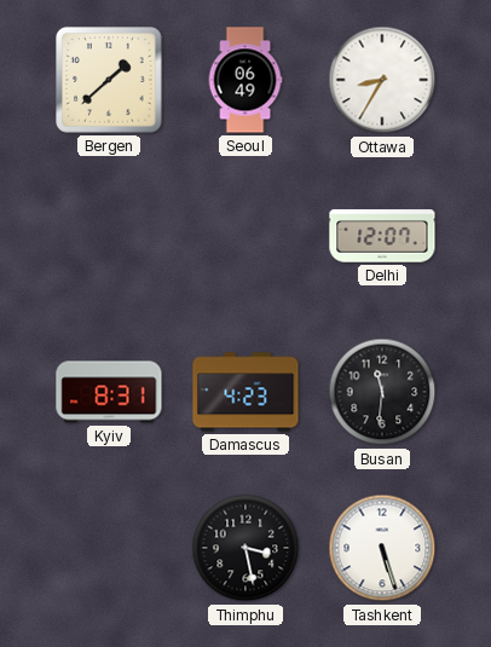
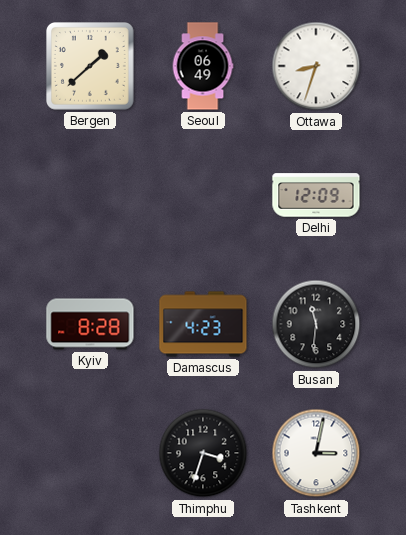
Ottawa: 8:35 -> 8:33
Delhi: 12:07 -> 12:09
Kyiv: 8:31 -> 8:28
Thimphu: 3:28 -> 3:33
Tashkent: 5:27 -> 3:02
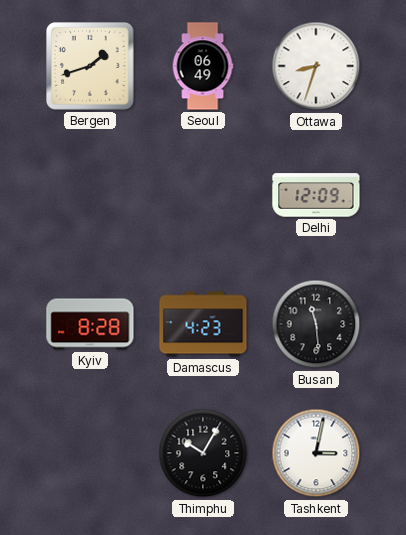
Bergen: 1:38 -> 1:42
Busan: 11:31 -> 11:29
Thimphu: 3:33 -> 10:05
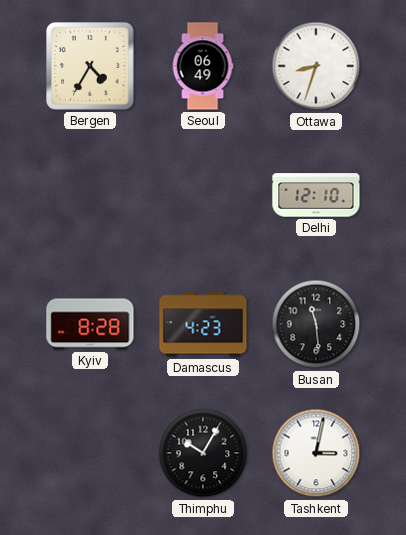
Bergen: 1:42 -> 4:35
Delhi: 12:09 -> 12:10
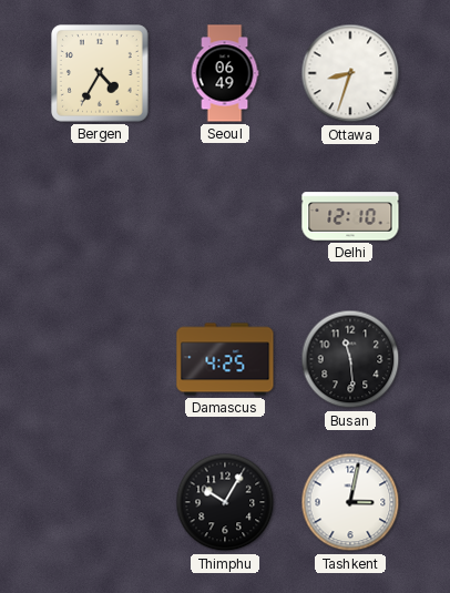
Kyiv: 8:28 -> none
Damascus: 4:23 -> 4:25
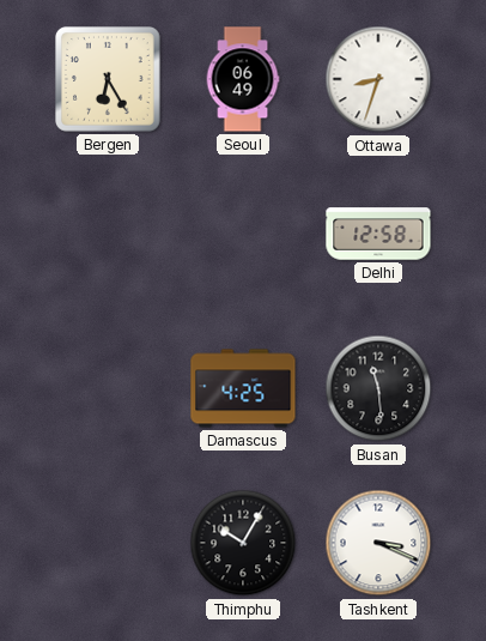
Bergen: 4:35 -> 6:25
Delhi: 12:10 -> 12:58
Tashkent: 3:02 -> 3:19
